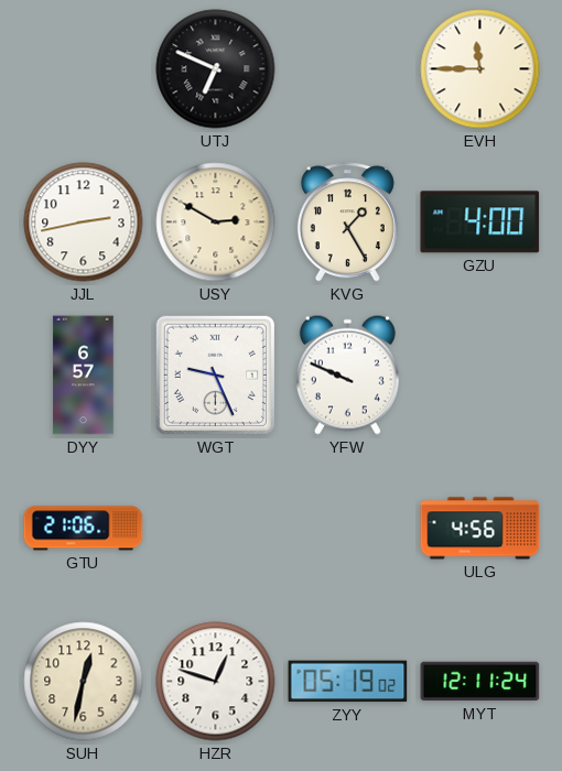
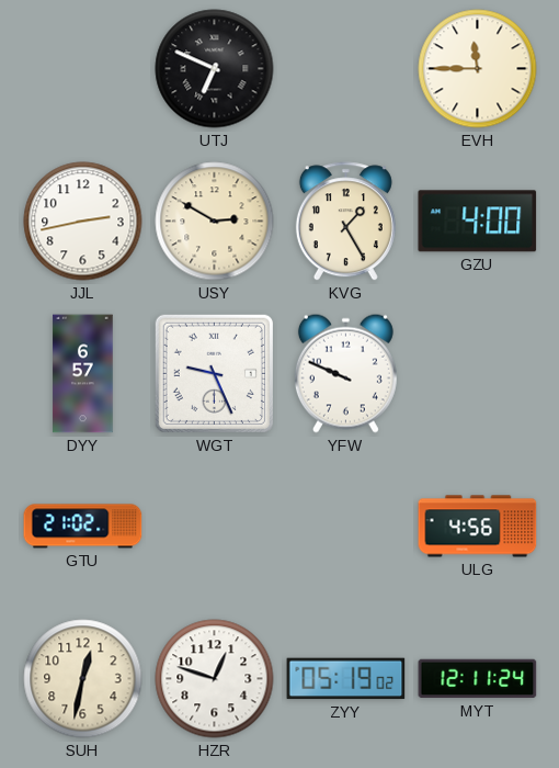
GTU: 21:06 -> 21:02
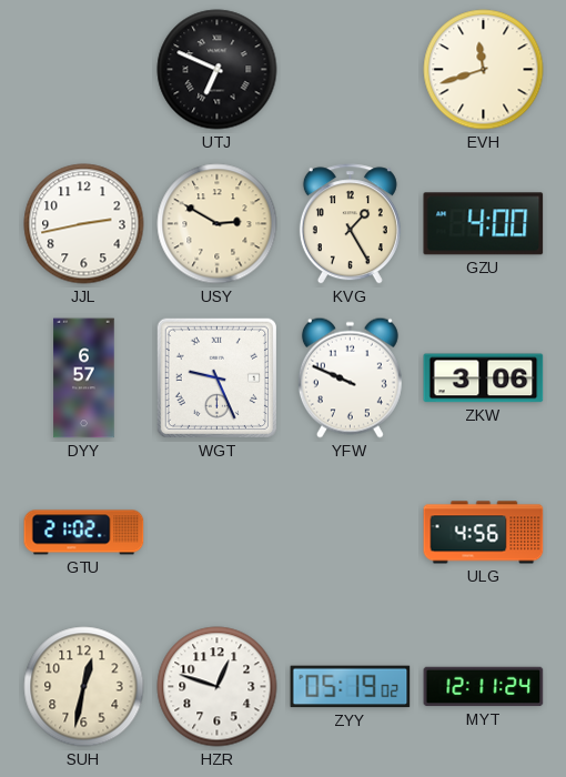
EVH: 11:45 -> 11:42
ZKW: none -> 3:06
